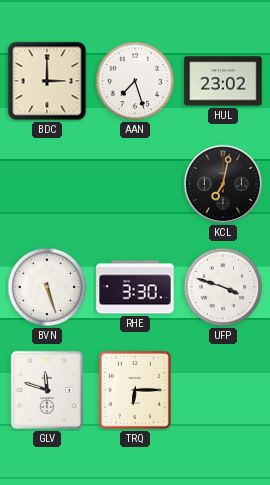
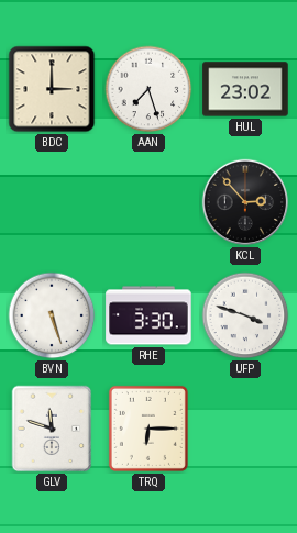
KCL: 7:02 -> 2:53
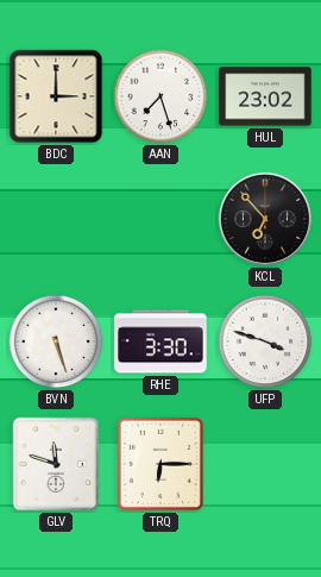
KCL: 2:53 -> 6:53
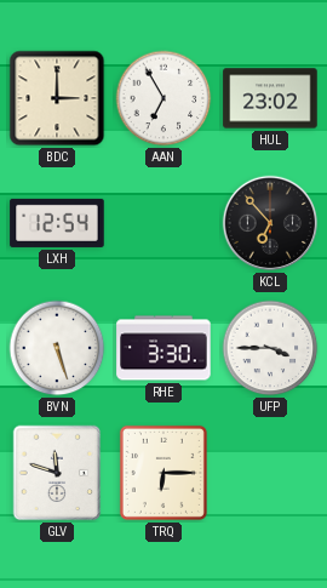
AAN: 7:27 -> 6:55
LXH: none -> 12:54
UFP: 3:48 -> 3:45
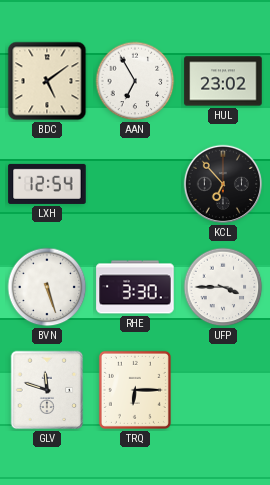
BDC: 3:00 -> 5:09
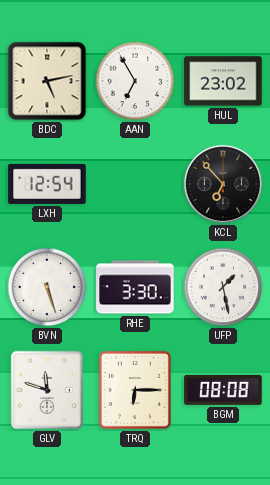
BDC: 5:09 -> 5:13
UFP: 3:45 -> 1:28
BGM: none -> 08:08
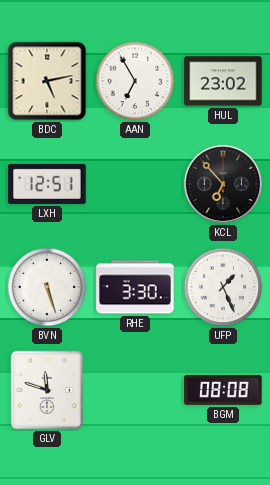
LXH: 12:54 -> 12:51
UFP: 1:28 -> 1:26
TRQ: 6:15 -> none
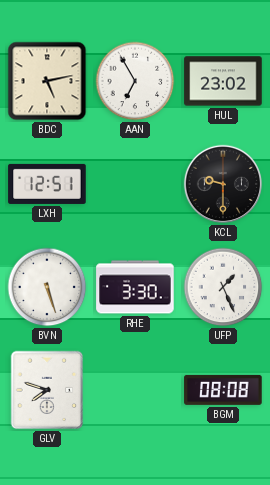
KCL: 6:53 -> 9:30
GLV: 11:48 -> 7:48
